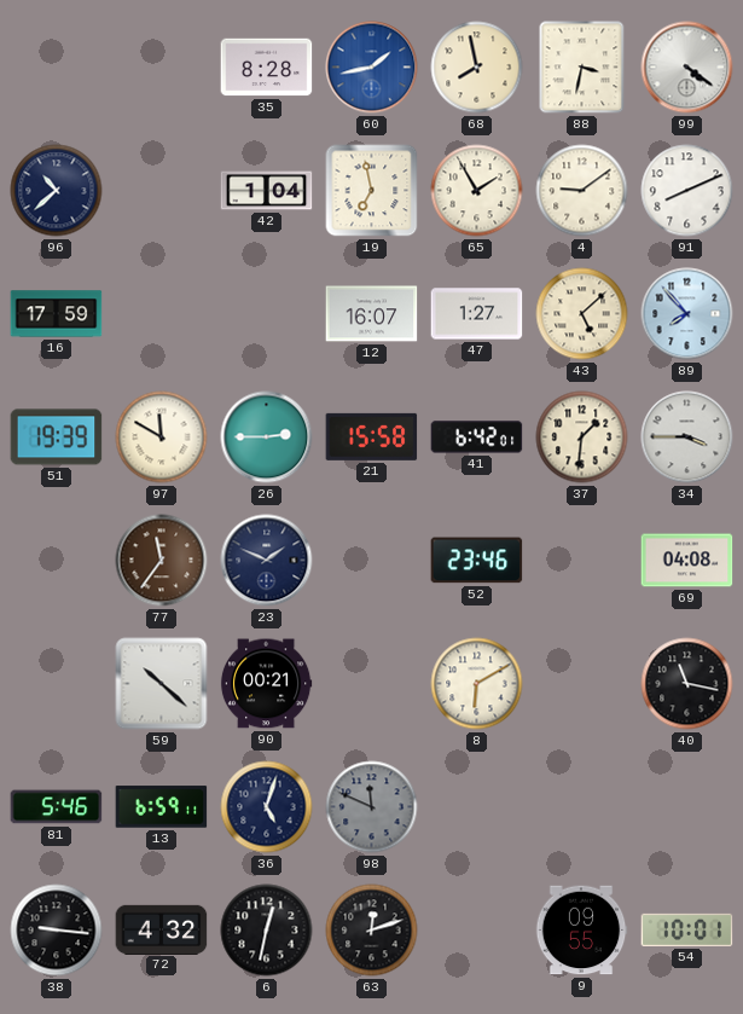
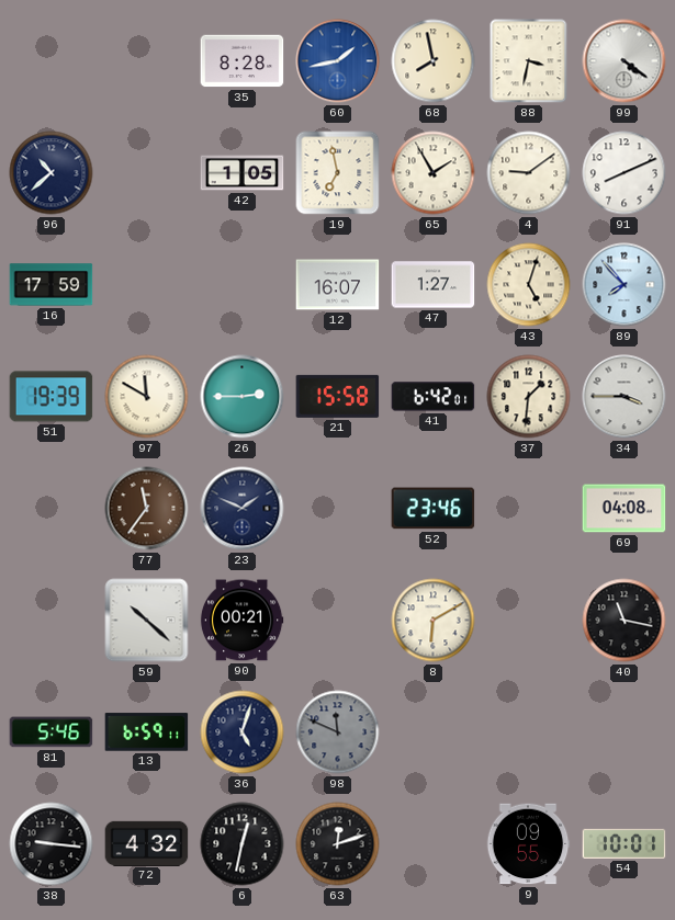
42: 1:04 -> 1:05
43: 5:08 -> 5:03
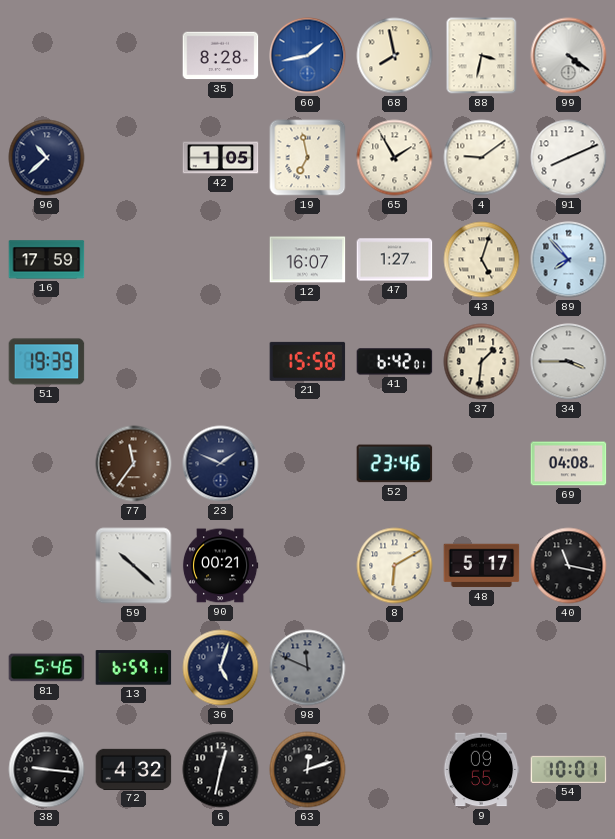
97: 11:50 -> none
26: 2:45 -> none
48: none -> 5:17
